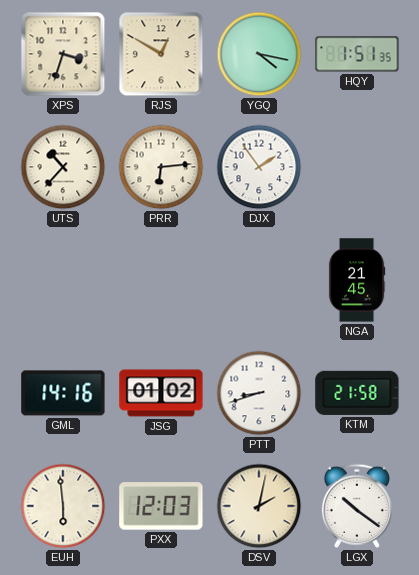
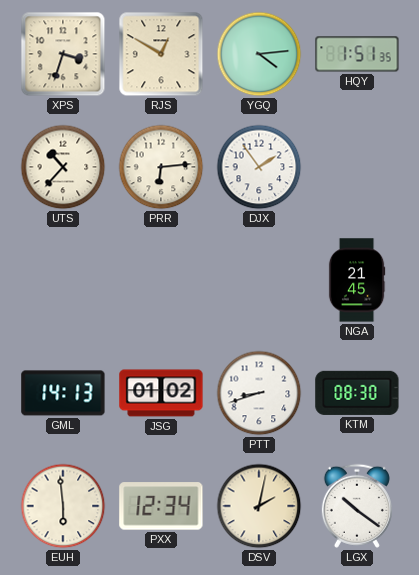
YGQ: 4:17 -> 4:14
GML: 14:16 -> 14:13
KTM: 21:58 -> 08:30
PXX: 12:03 -> 12:34
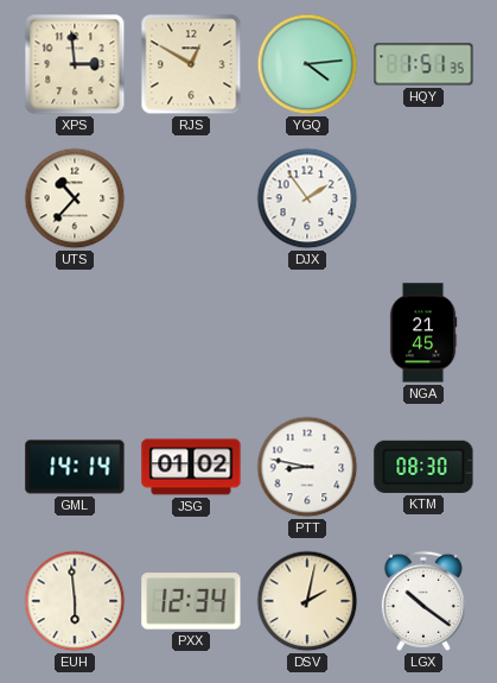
XPS: 3:33 -> 2:59
PRR: 6:14 -> none
GML: 14:13 -> 14:14
PTT: 8:42 -> 8:47
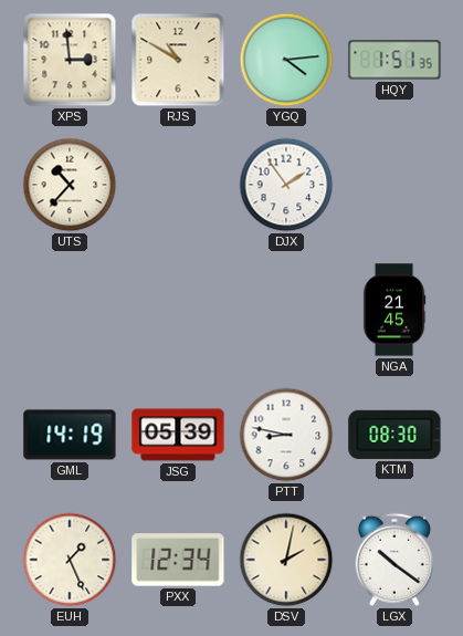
RJS: 12:50 -> 10:50
GML: 14:14 -> 14:19
JSG: 01:02 -> 05:39
EUH: 5:59 -> 1:26
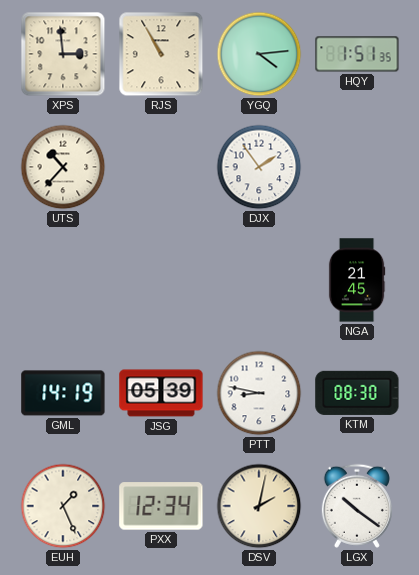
RJS: 10:50 -> 10:55
